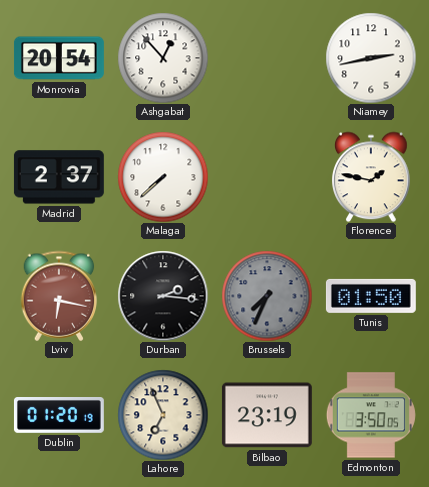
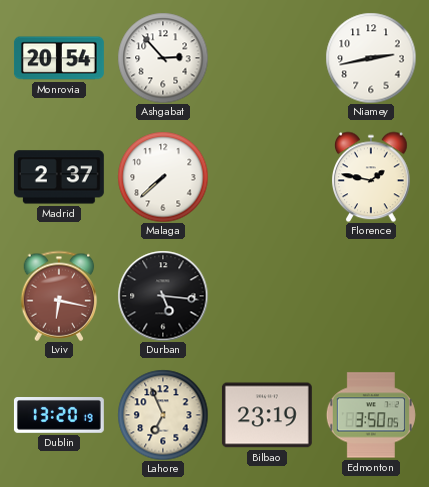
Ashgabat: 12:53 -> 2:53
Durban: 2:16 -> 5:16
Brussels: 7:34 -> none
Tunis: 01:50 -> none
Dublin: 01:20 -> 13:20
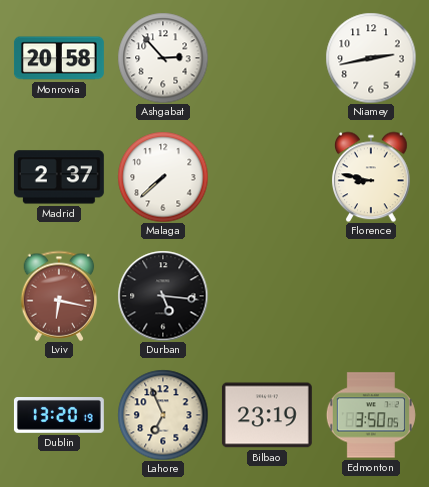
Monrovia: 20:54 -> 20:58
Florence: 1:47 -> 8:47
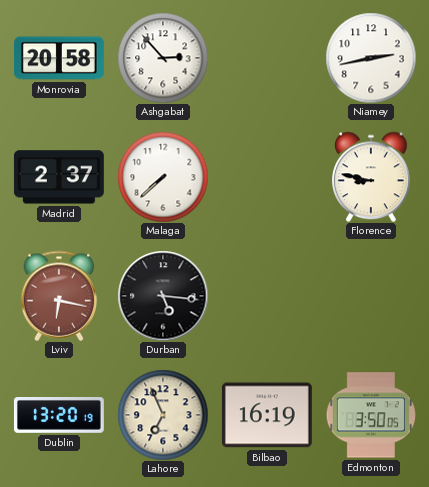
Bilbao: 23:19 -> 16:19
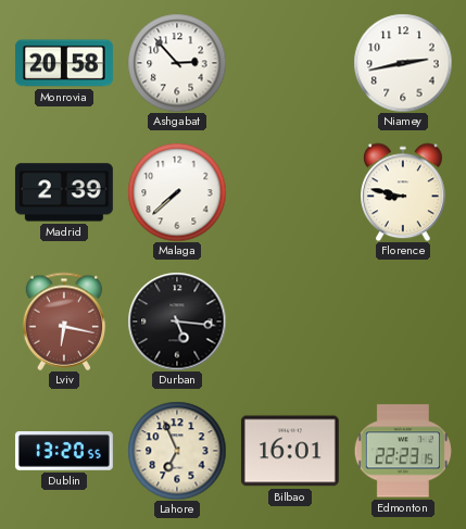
Madrid: 2:37 -> 2:39
Dublin: 13:20:19 -> 13:20:55
Bilbao: 16:19 -> 16:01
Edmonton: 3:50 -> 22:23
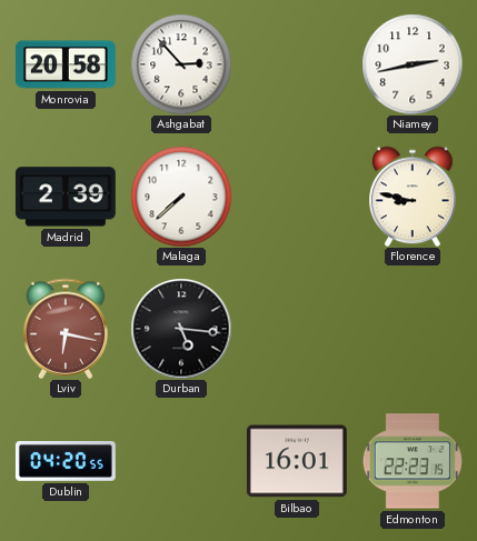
Dublin: 13:20 -> 04:20
Lahore: 6:56 -> none
